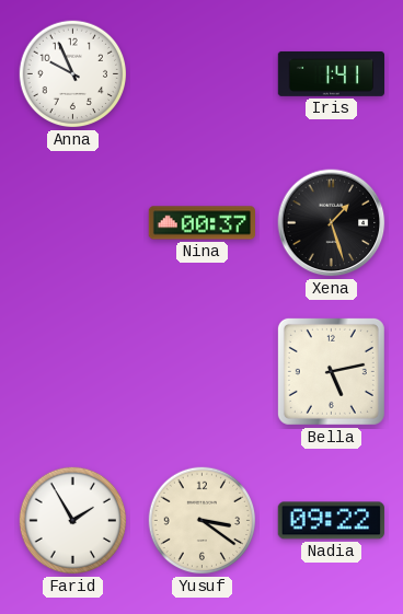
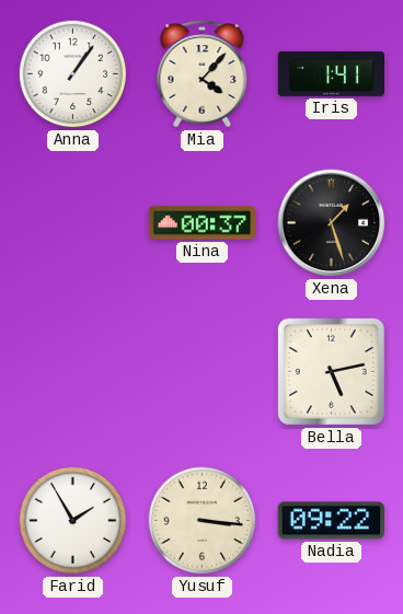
Anna: 9:56 -> 1:06
Mia: none -> 4:07
Yusuf: 3:21 -> 3:16
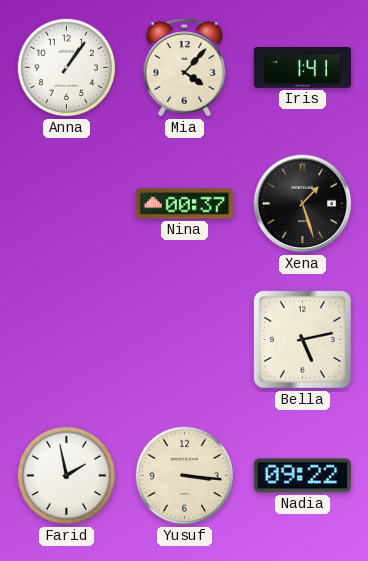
Farid: 1:55 -> 1:58
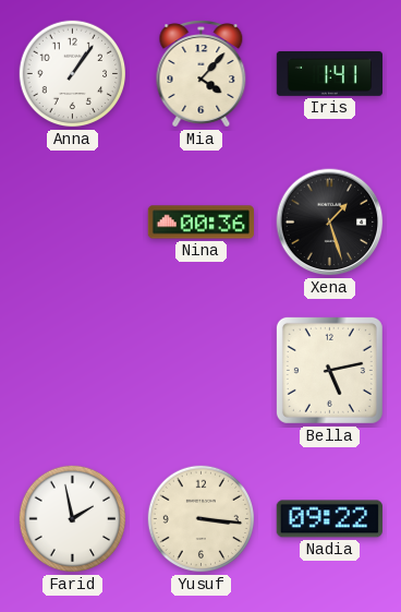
Nina: 00:37 -> 00:36
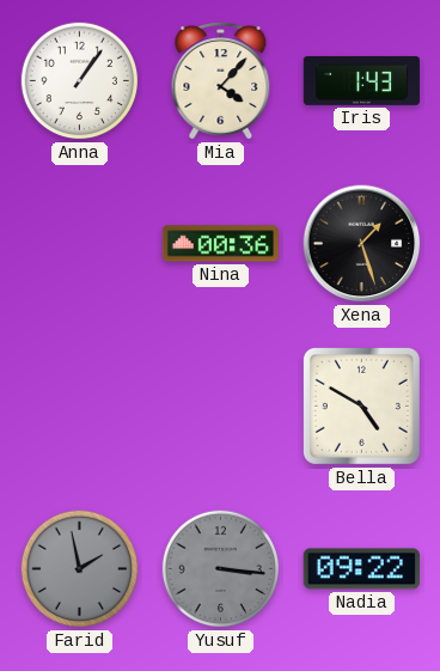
Iris: 1:41 -> 1:43
Bella: 5:13 -> 4:50
Farid dial: white -> grey
Yusuf dial: cream -> grey
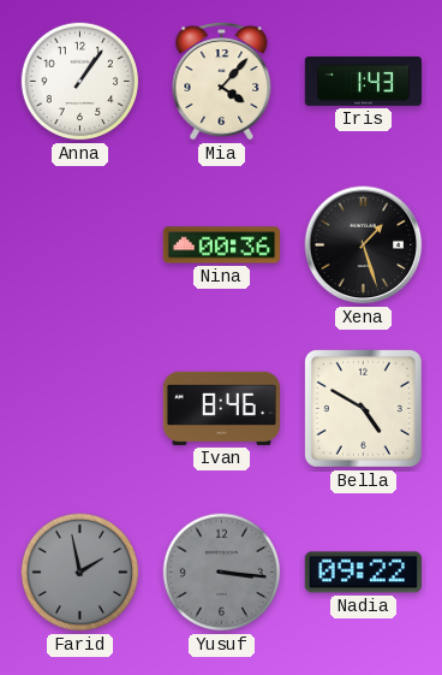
Ivan: none -> 8:46
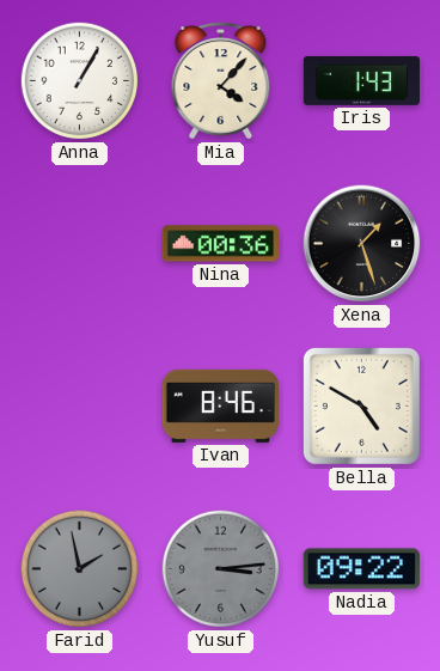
Anna: 1:06 -> 1:05
Yusuf: 3:16 -> 3:14
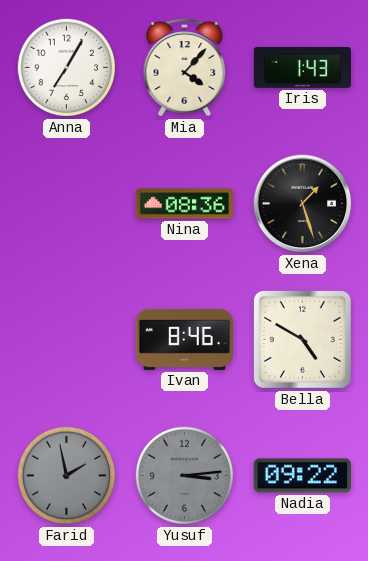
Anna: 1:05 -> 7:05
Nina: 00:36 -> 08:36
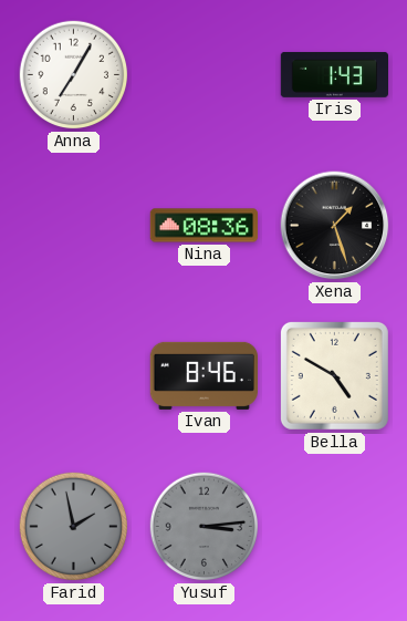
Mia: 4:07 -> none
Nadia: 09:22 -> none
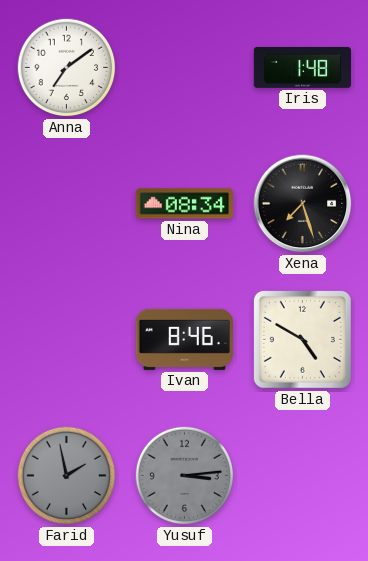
Anna: 7:05 -> 7:09
Iris: 1:43 -> 1:48
Nina: 08:36 -> 08:34
Xena: 1:27 -> 7:27
